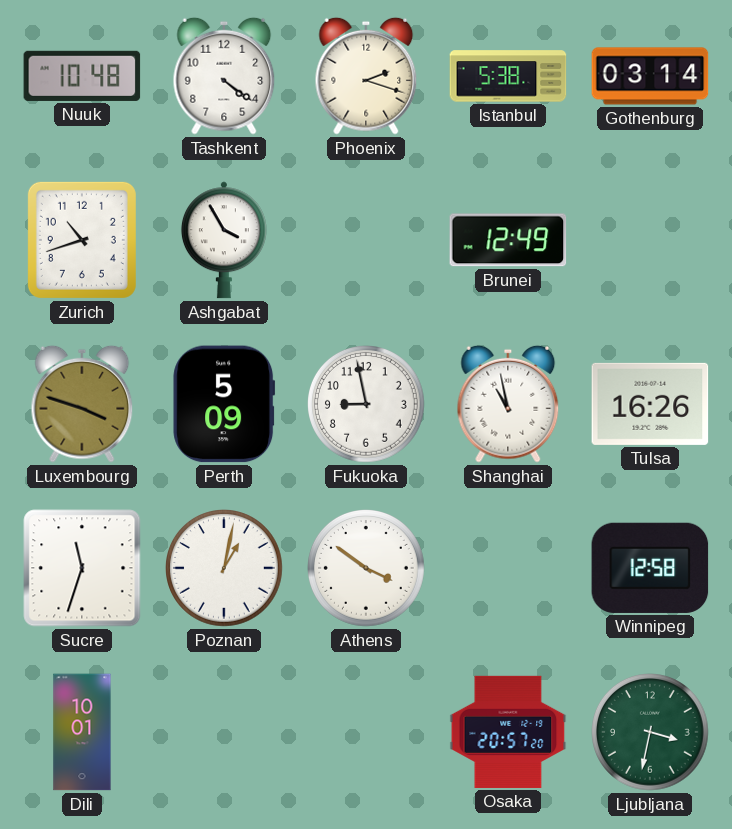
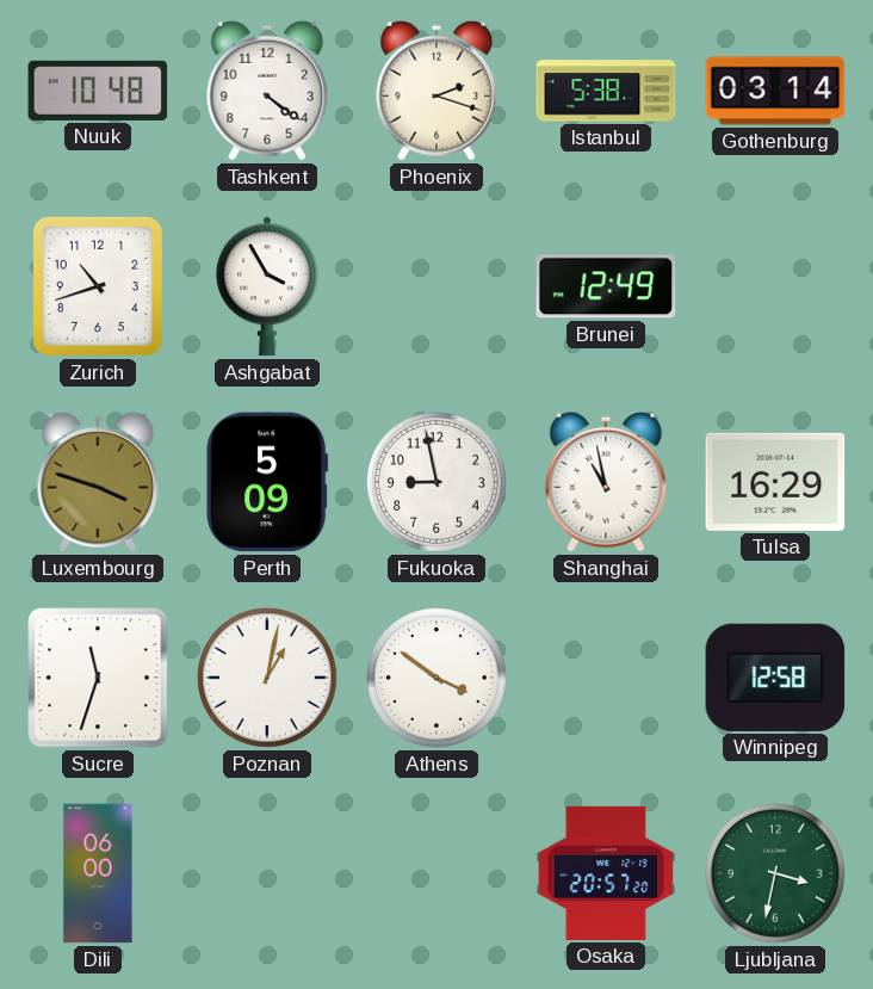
Tulsa: 16:26 -> 16:29
Dili: 10:01 -> 06:00
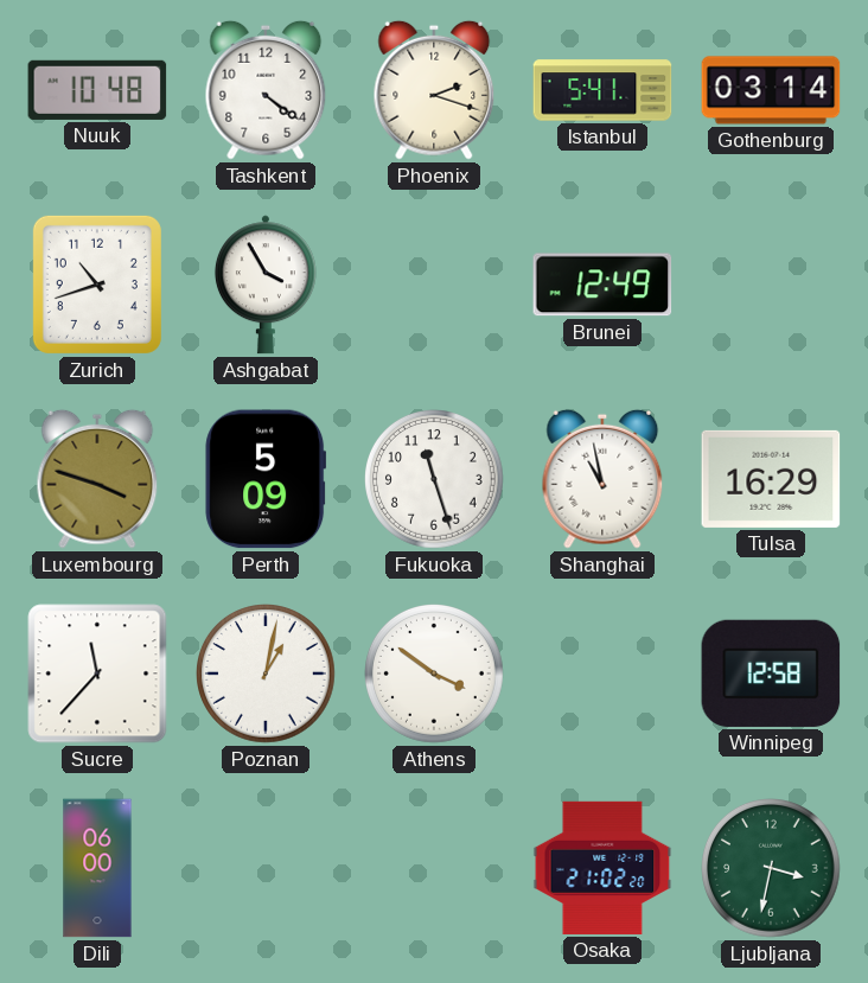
Istanbul: 5:38 -> 5:41
Fukuoka: 8:58 -> 11:27
Sucre: 11:33 -> 11:37
Osaka: 20:57 -> 21:02
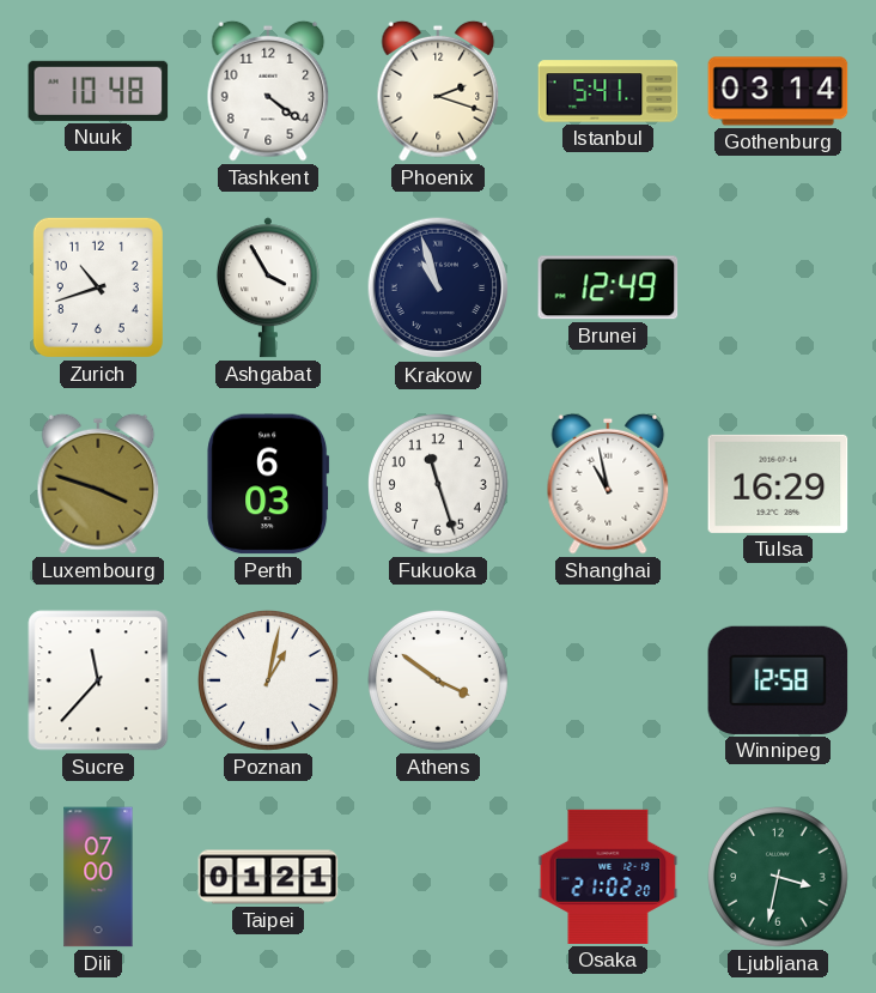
Krakow: none -> 10:57
Perth: 5:09 -> 6:03
Dili: 06:00 -> 07:00
Taipei: none -> 01:21
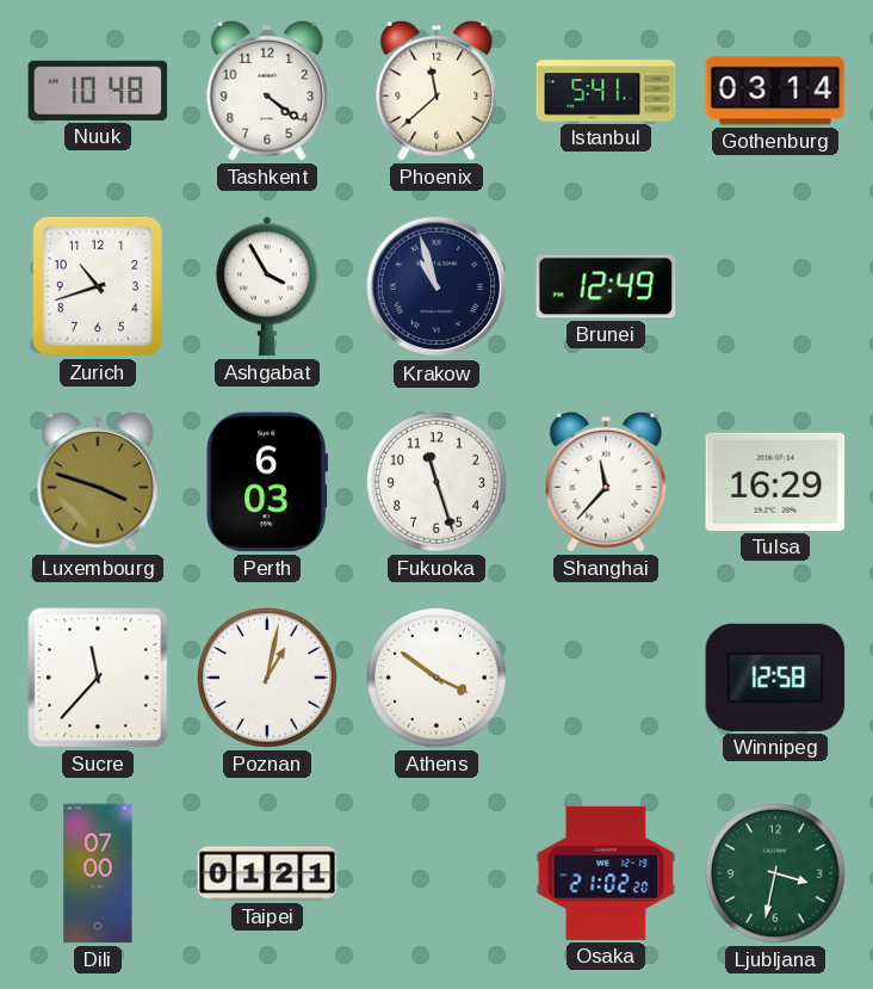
Phoenix: 2:18 -> 11:38
Shanghai: 10:58 -> 11:37
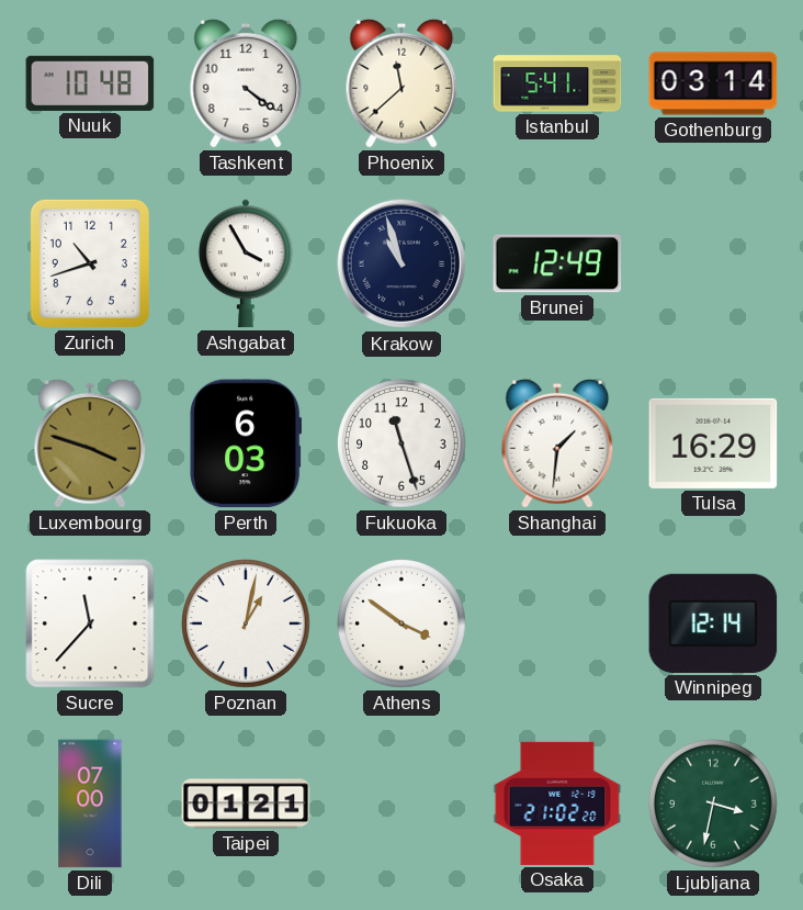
Shanghai: 11:37 -> 1:31
Winnipeg: 12:58 -> 12:14
